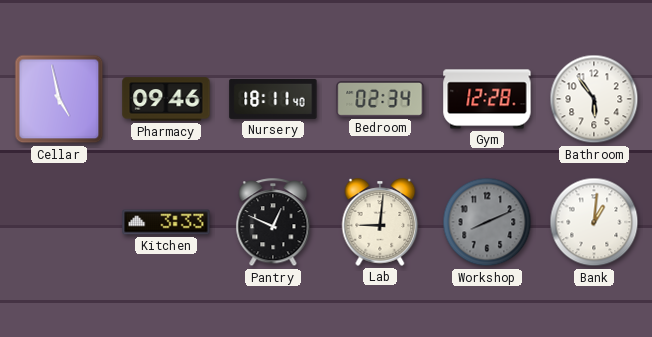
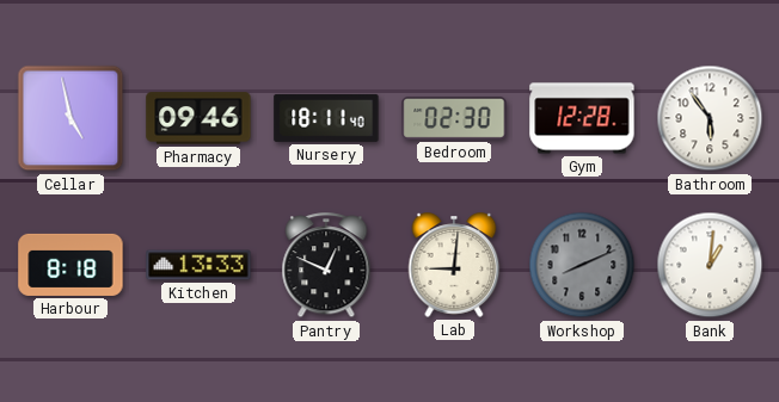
Bedroom: 02:34 -> 02:30
Harbour: none -> 8:18
Kitchen: 3:33 -> 13:33
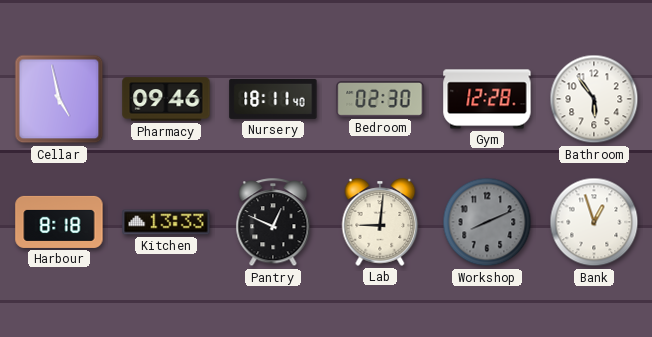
Bank: 1:01 -> 12:57
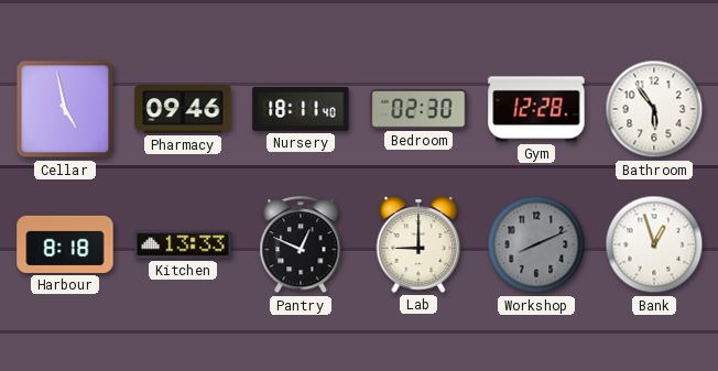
Lab: 9:01 -> 9:00
